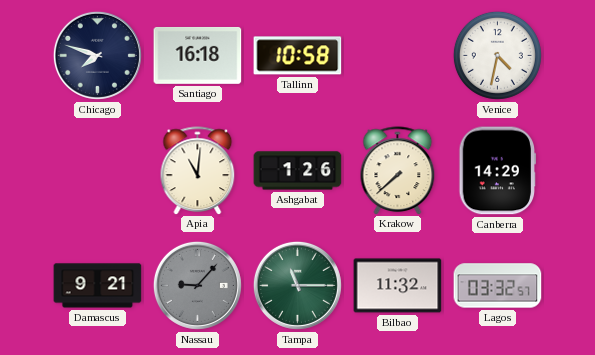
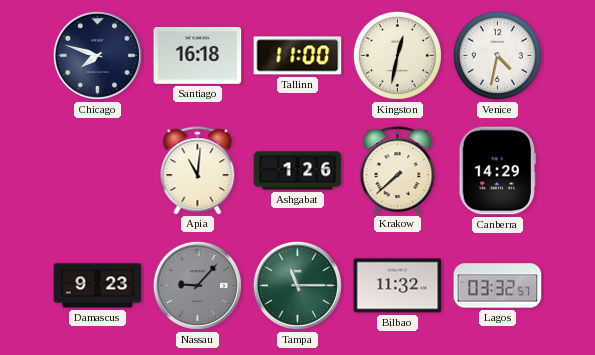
Tallinn: 10:58 -> 11:00
Kingston: none -> 12:32
Damascus: 9:21 -> 9:23
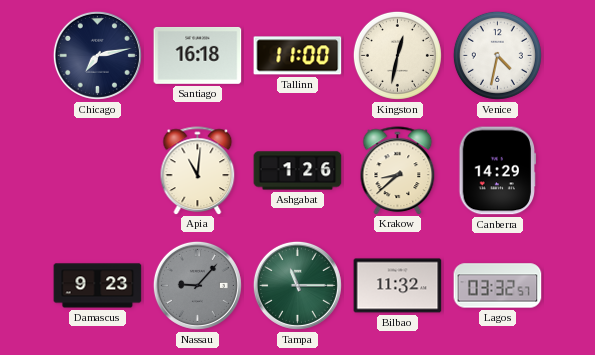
Chicago: 7:48 -> 7:13
Krakow: 7:38 -> 8:38
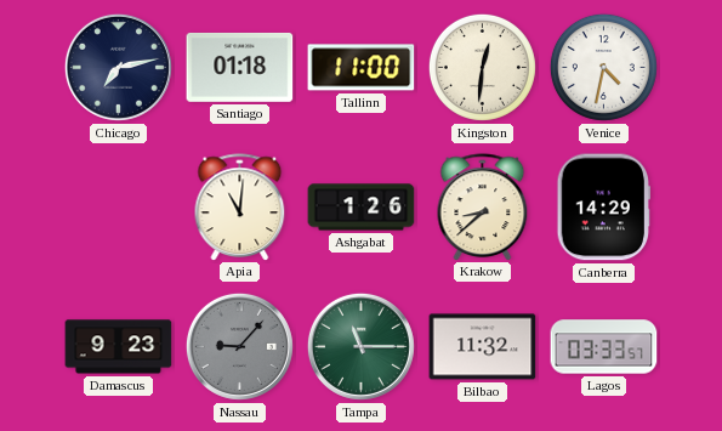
Santiago: 16:18 -> 01:18
Kingston: 12:32 -> 12:31
Lagos: 03:32 -> 03:33
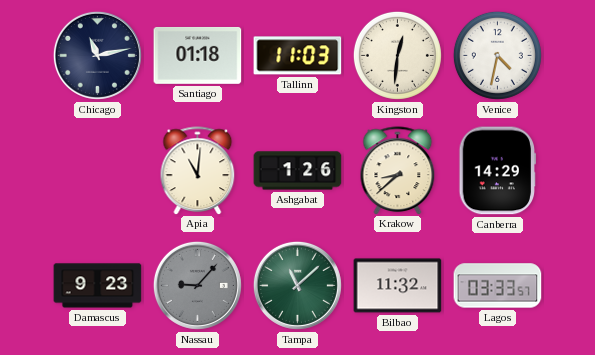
Chicago: 7:13 -> 11:13
Tallinn: 11:00 -> 11:03
Tampa: 11:15 -> 11:08
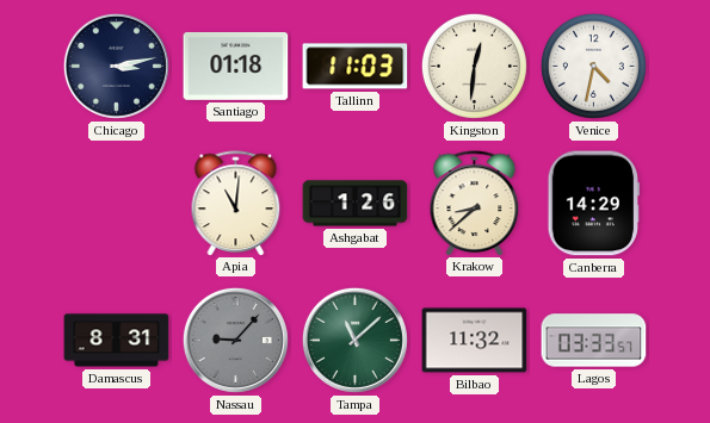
Chicago: 11:13 -> 3:13
Damascus: 9:23 -> 8:31
